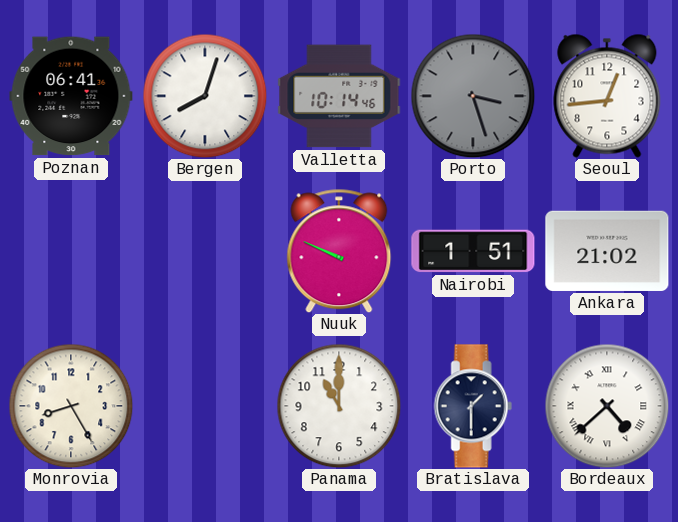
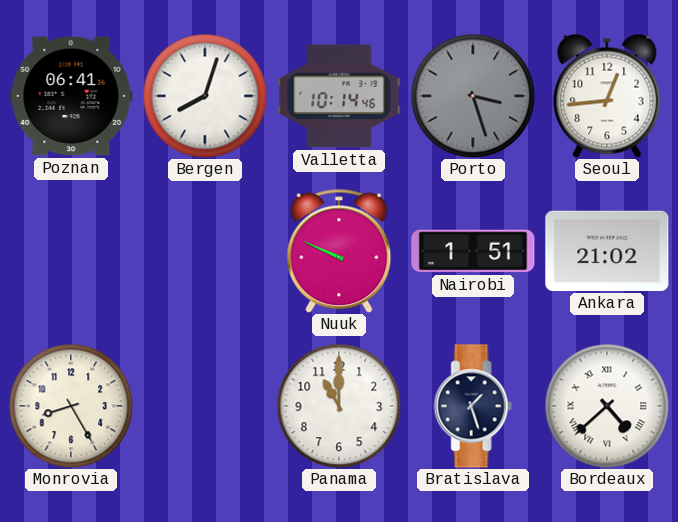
Bratislava: 1:30 -> 1:27
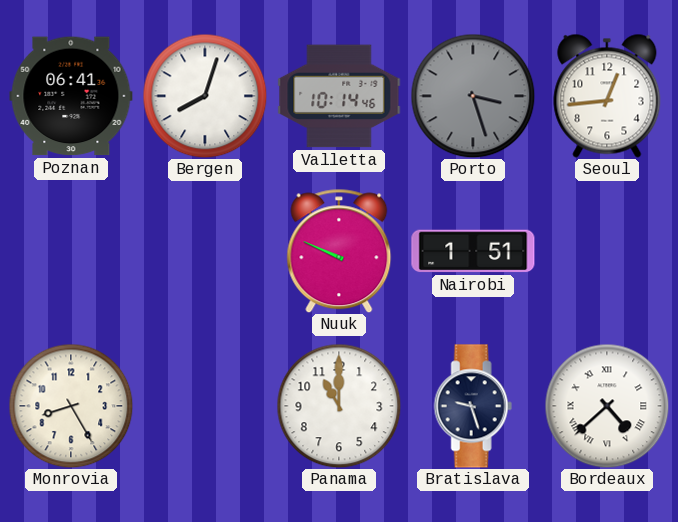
Ankara: 21:02 -> none
Bratislava: 1:27 -> 9:27
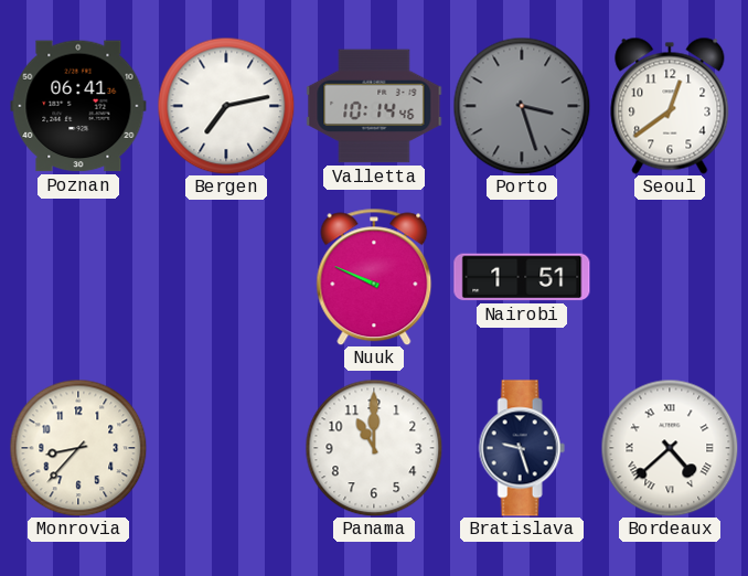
Bergen: 8:03 -> 7:13
Seoul: 12:44 -> 12:39
Monrovia: 8:25 -> 8:37
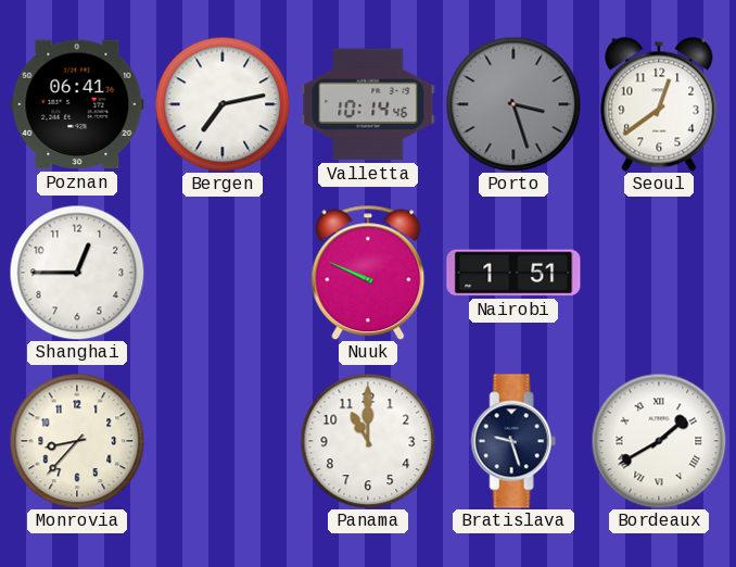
Shanghai: none -> 12:45
Bordeaux: 4:38 -> 1:40
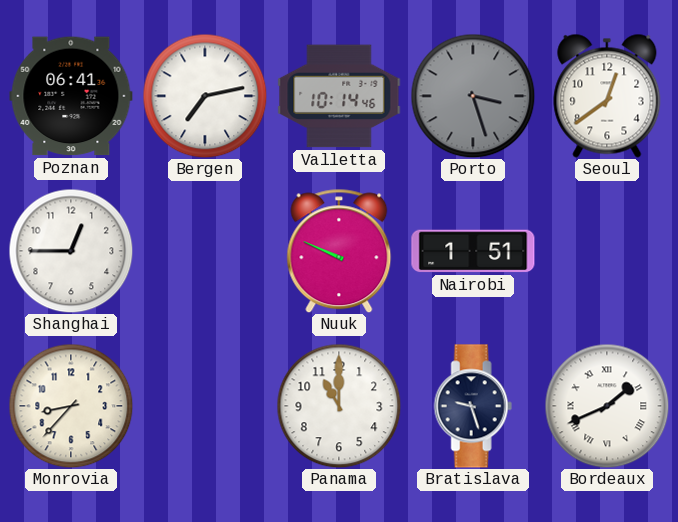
Bordeaux: 1:40 -> 1:41
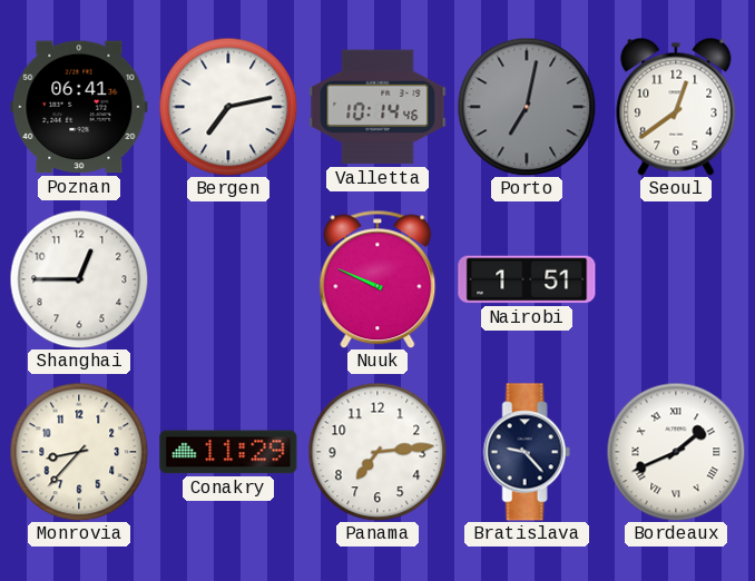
Porto: 3:27 -> 7:02
Conakry: none -> 11:29
Panama: 11:00 -> 7:14
Bratislava: 9:27 -> 9:23
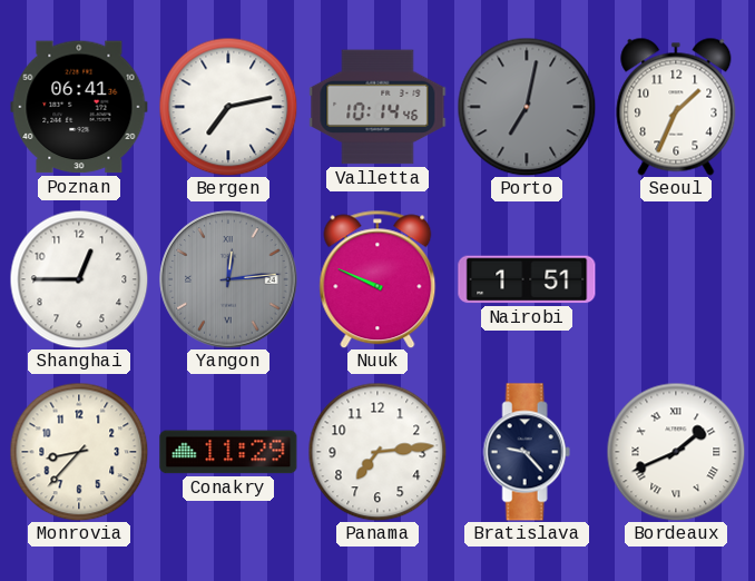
Seoul: 12:39 -> 1:34
Yangon: none -> 12:14
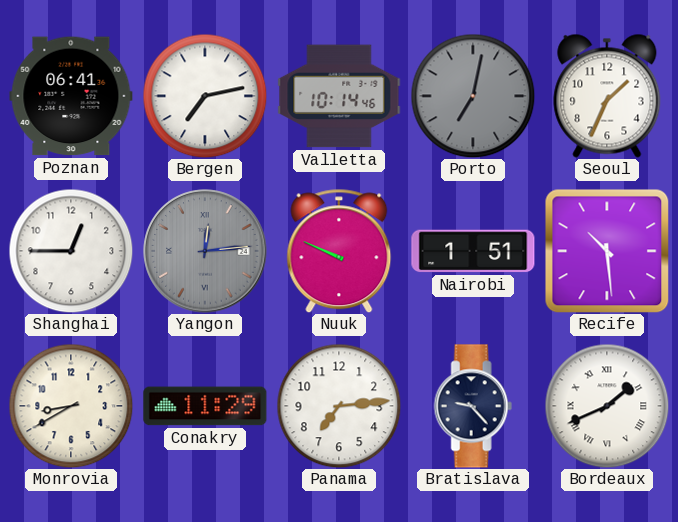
Recife: none -> 10:29
Monrovia: 8:37 -> 8:40
